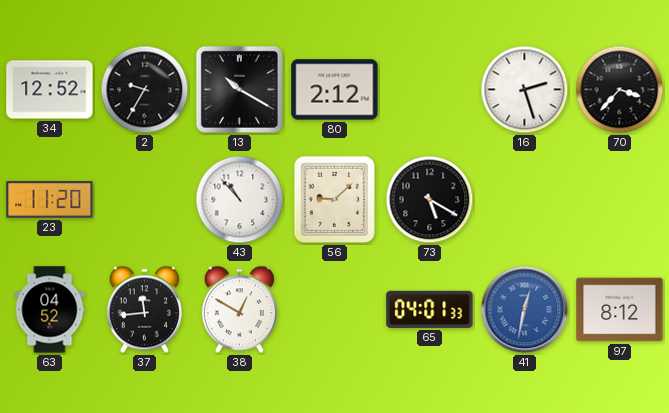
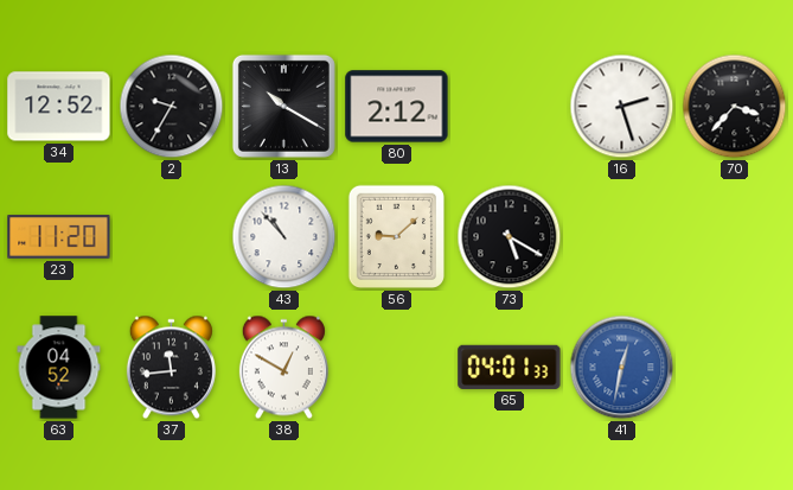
97: 8:12 -> none
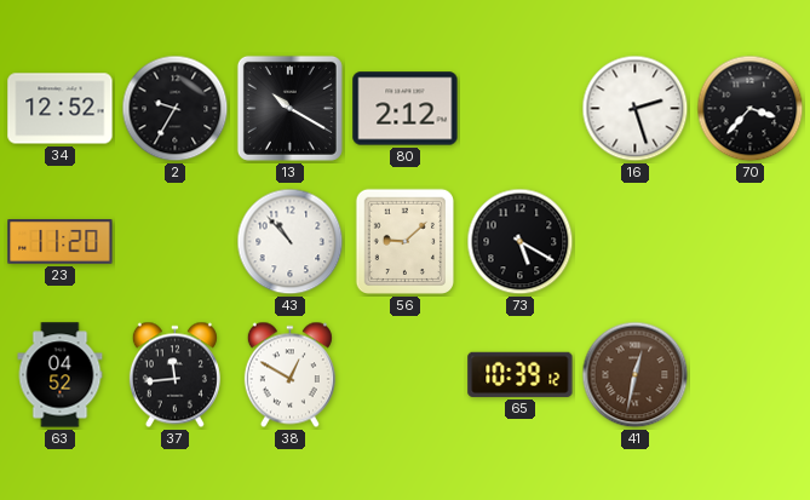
65: 04:01 -> 10:39
41 dial: blue -> brown
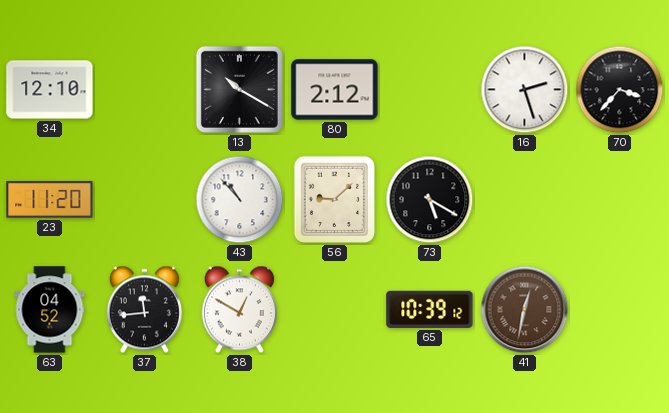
34: 12:52 -> 12:10
2: 9:35 -> none
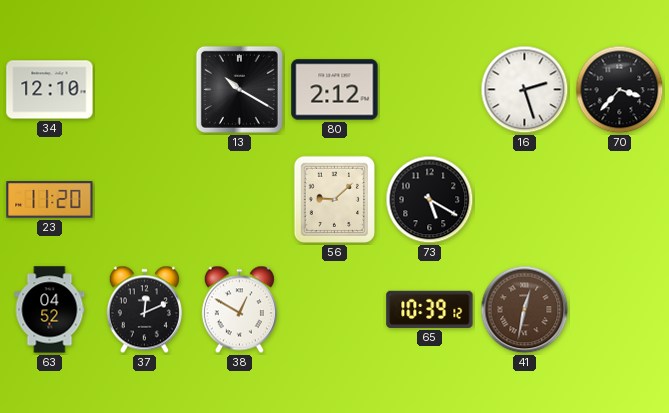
43: 10:53 -> none
37: 11:44 -> 12:11
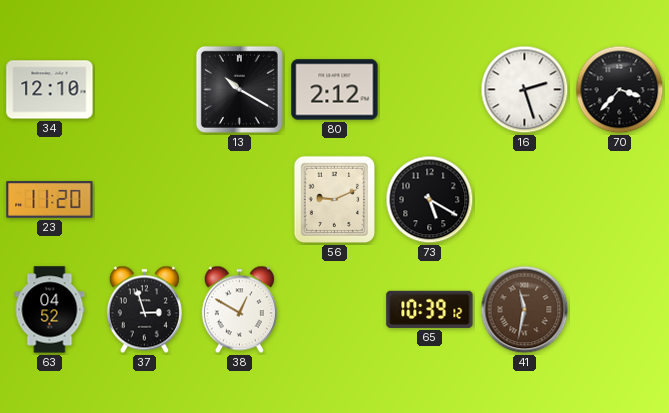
56: 9:08 -> 9:11
37: 12:11 -> 2:57
41: 12:32 -> 11:32
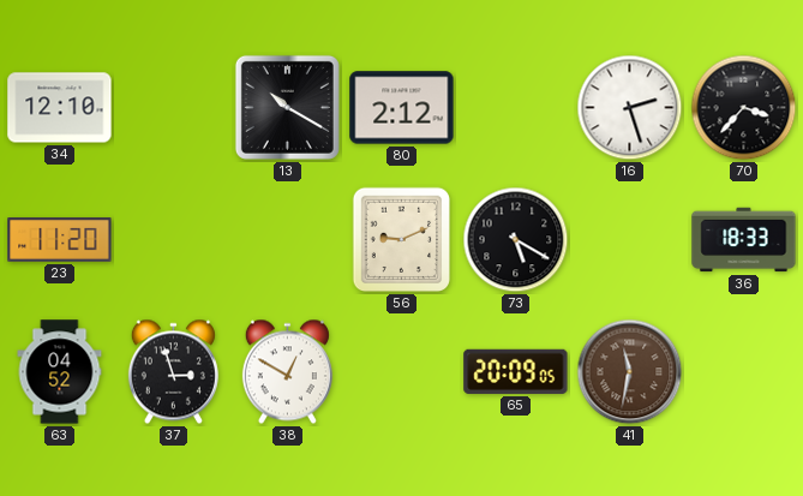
36: none -> 18:33
65: 10:39 -> 20:09
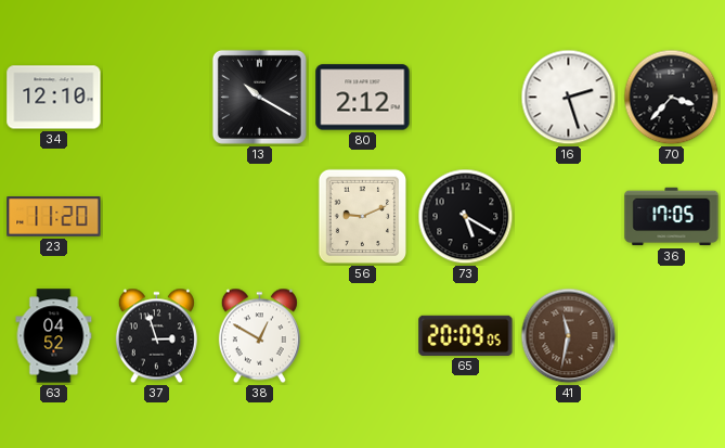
36: 18:33 -> 17:05
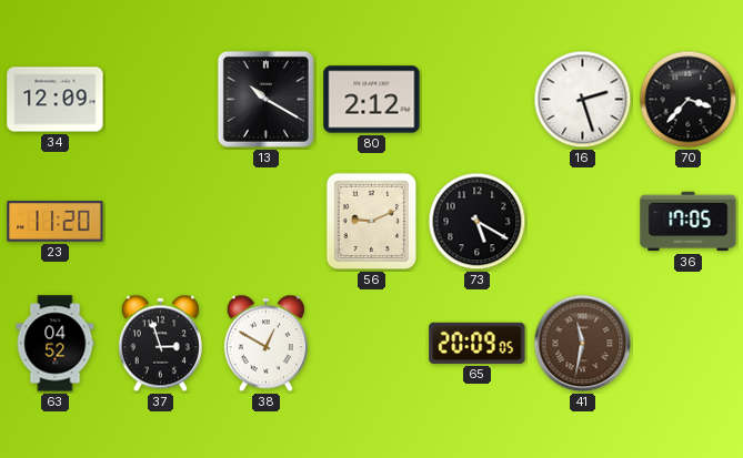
34: 12:10 -> 12:09
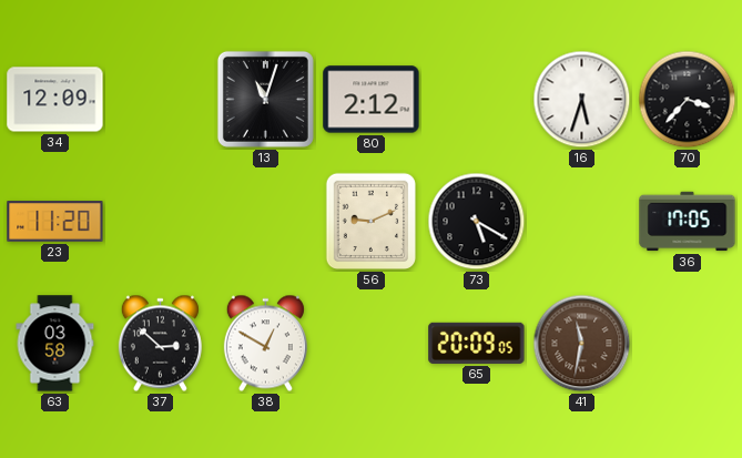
13: 10:20 -> 11:03
16: 2:27 -> 5:33
63: 04:52 -> 03:58
37: 2:57 -> 2:52
